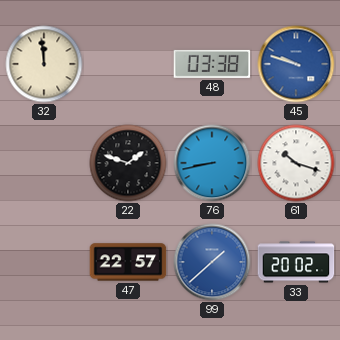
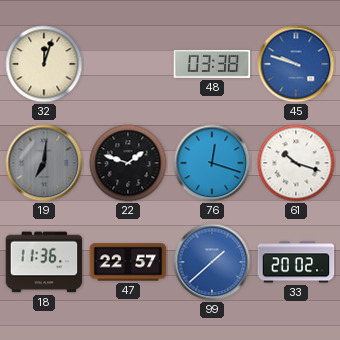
32: 11:59 -> 12:03
19: none -> 7:01
76: 8:43 -> 12:18
18: none -> 11:36
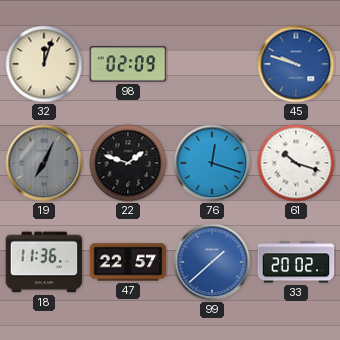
98: none -> 02:09
48: 03:38 -> none
19: 7:01 -> 7:04
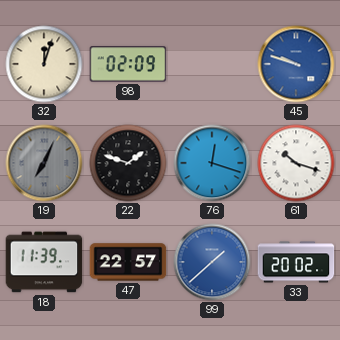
18: 11:36 -> 11:39
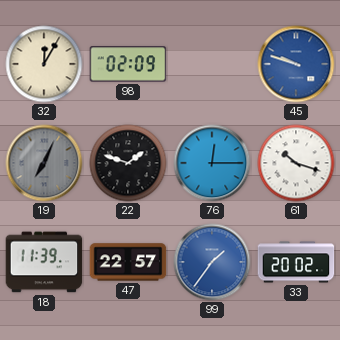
32: 12:03 -> 12:05
76: 12:18 -> 12:15
99: 1:38 -> 1:36
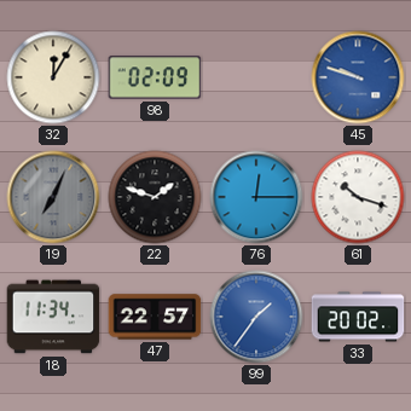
18: 11:39 -> 11:34
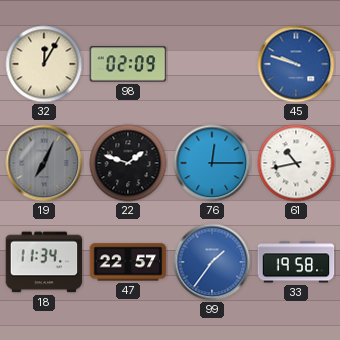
61: 10:18 -> 10:43
33: 20:02 -> 19:58
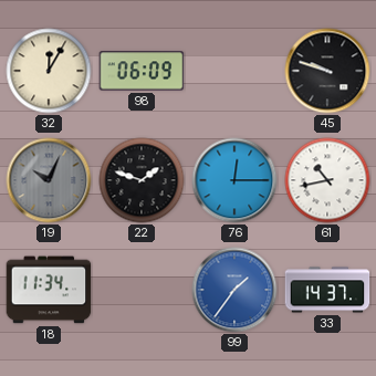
98: 02:09 -> 06:09
45 dial: blue -> black
19: 7:04 -> 10:04
47: 22:57 -> none
33: 19:58 -> 14:37
